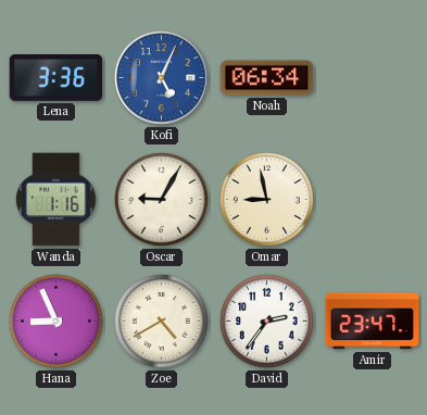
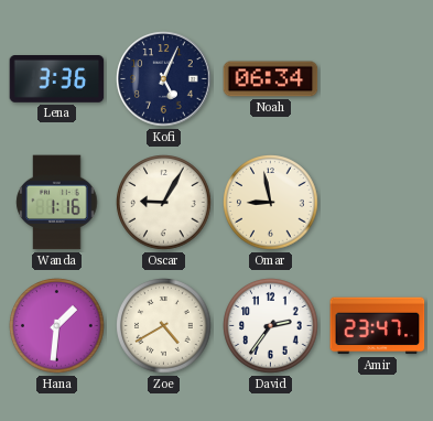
Kofi dial: blue -> navy
Hana: 8:56 -> 1:31
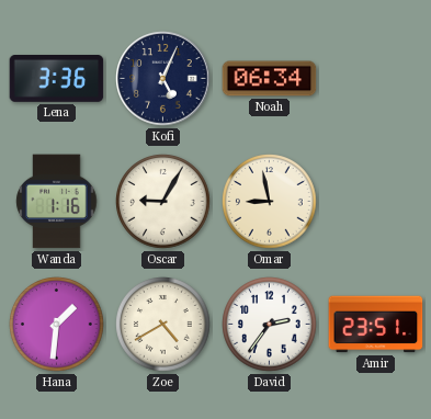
Amir: 23:47 -> 23:51
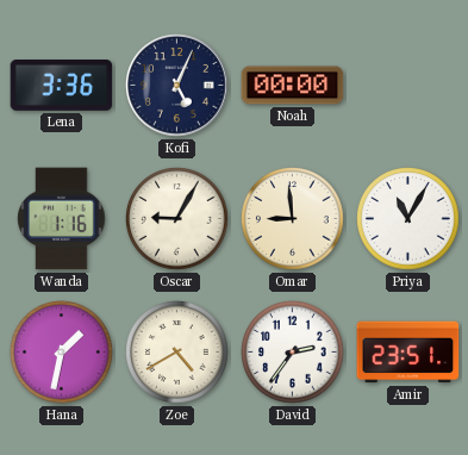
Noah: 06:34 -> 00:00
Omar: 8:58 -> 8:59
Priya: none -> 11:05
Hana: 1:31 -> 1:32
